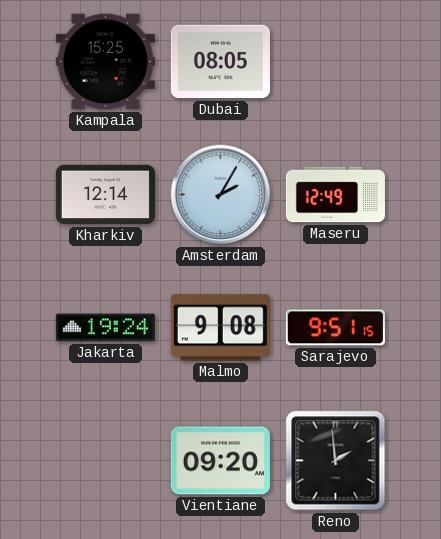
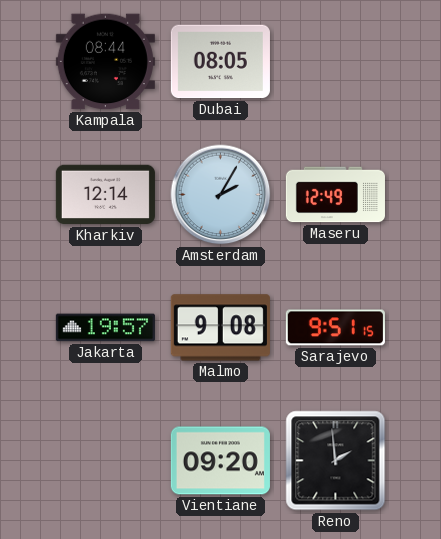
Kampala: 15:25 -> 08:44
Jakarta: 19:24 -> 19:57
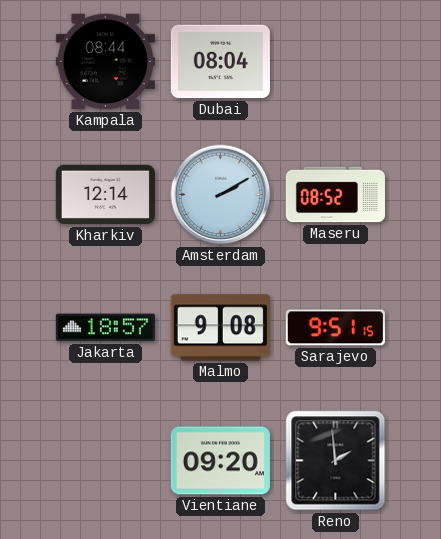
Dubai: 08:05 -> 08:04
Amsterdam: 2:05 -> 2:10
Maseru: 12:49 -> 08:52
Jakarta: 19:57 -> 18:57
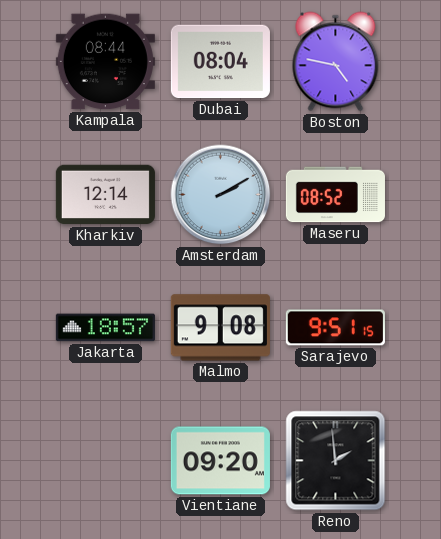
Boston: none -> 4:47
